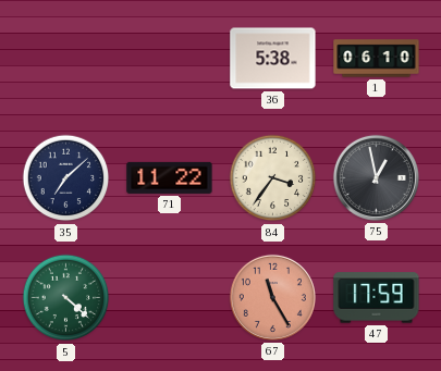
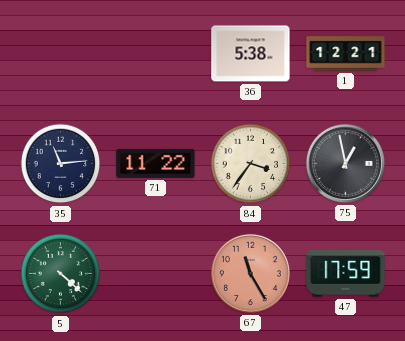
1: 06:10 -> 12:21
35: 7:08 -> 11:14
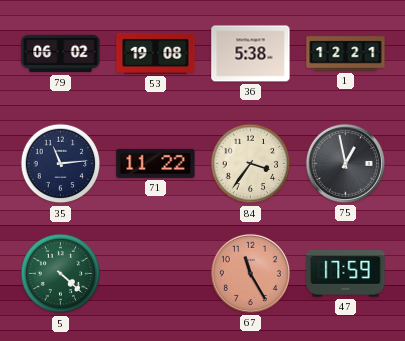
79: none -> 06:02
53: none -> 19:08
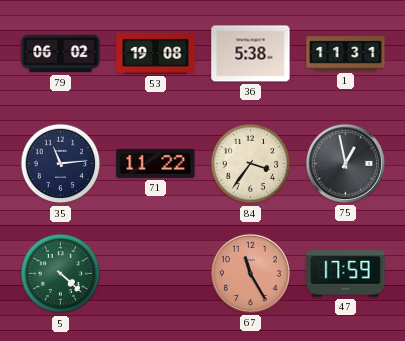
1: 12:21 -> 11:31
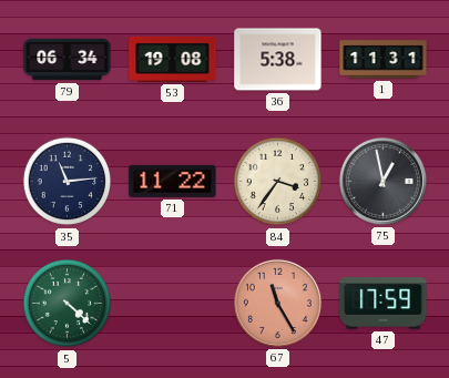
79: 06:02 -> 06:34
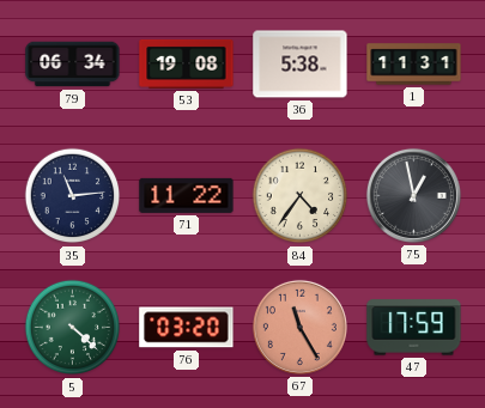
84: 3:36 -> 4:36
76: none -> 03:20
